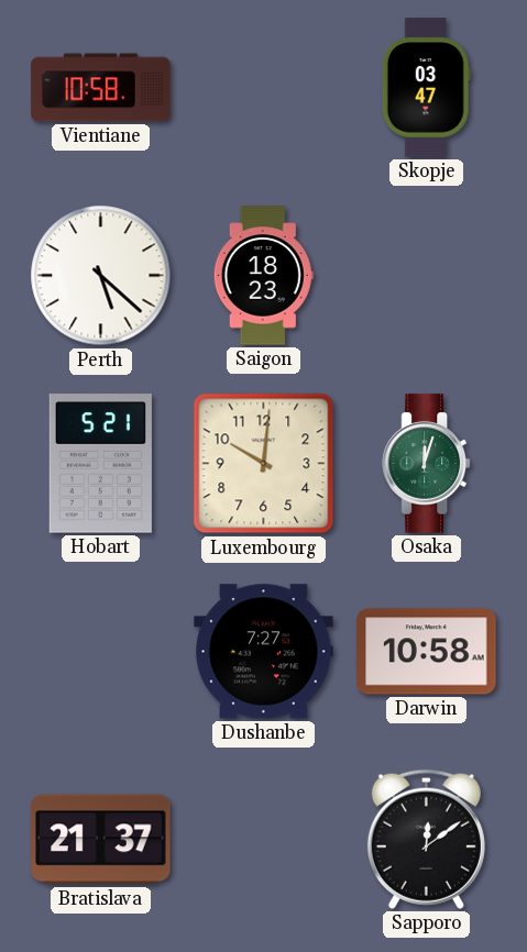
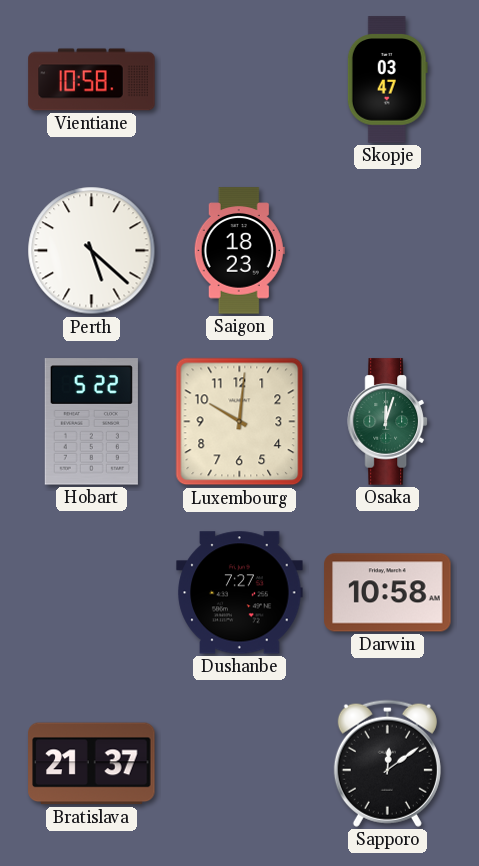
Hobart: 5:21 -> 5:22
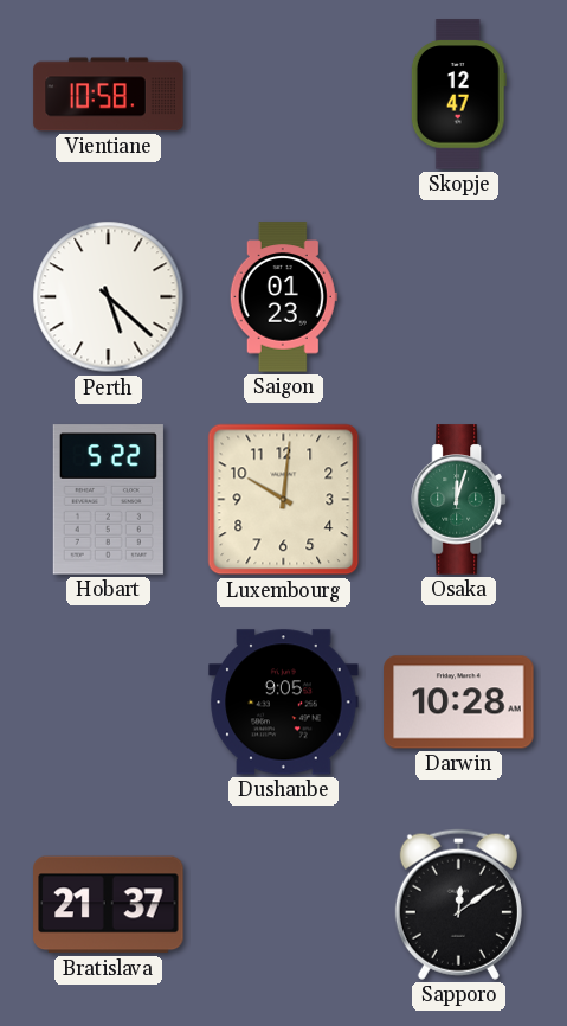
Skopje: 03:47 -> 12:47
Saigon: 18:23 -> 01:23
Dushanbe: 7:27 -> 9:05
Darwin: 10:58 -> 10:28
